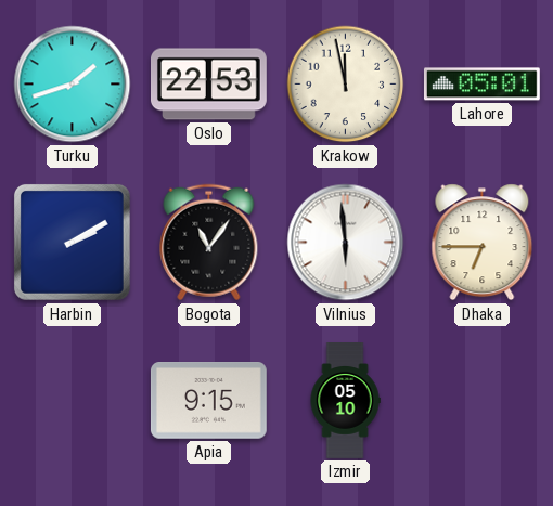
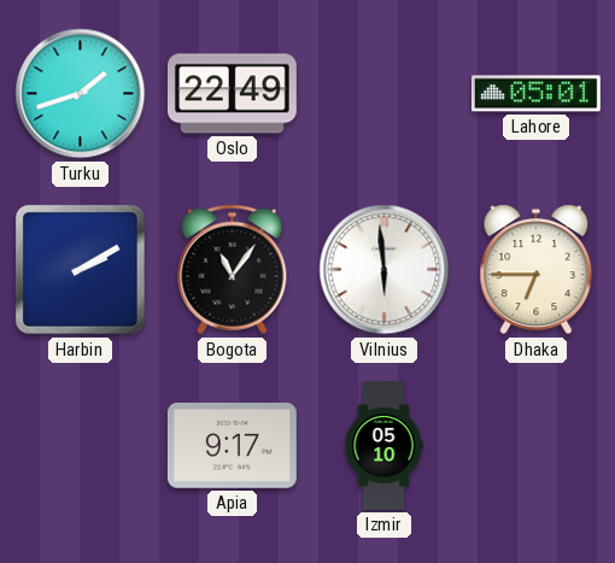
Oslo: 22:53 -> 22:49
Krakow: 11:58 -> none
Apia: 9:15 -> 9:17
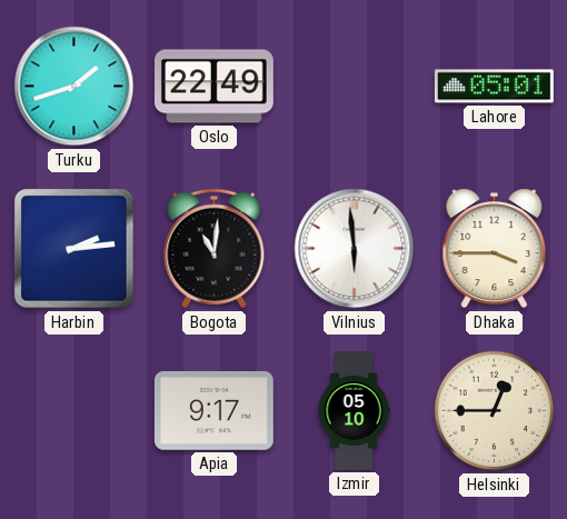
Harbin: 2:10 -> 2:14
Bogota: 11:06 -> 11:01
Dhaka: 6:45 -> 3:45
Helsinki: none -> 12:45
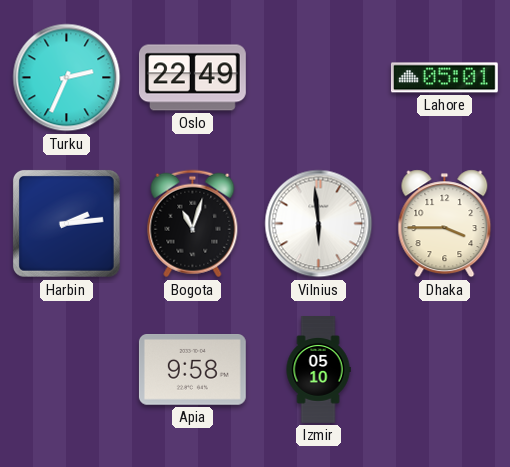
Turku: 1:42 -> 2:34
Bogota: 11:01 -> 11:03
Apia: 9:17 -> 9:58
Helsinki: 12:45 -> none
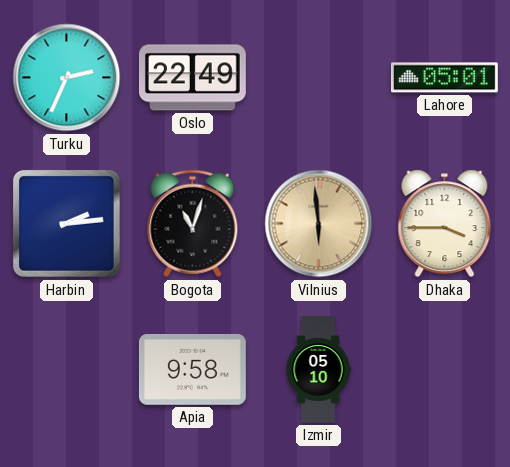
Vilnius dial: white -> champagne
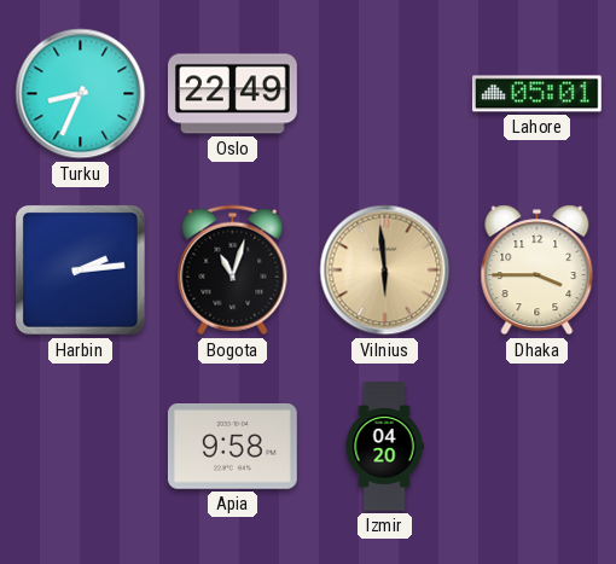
Turku: 2:34 -> 8:34
Izmir: 05:10 -> 04:20
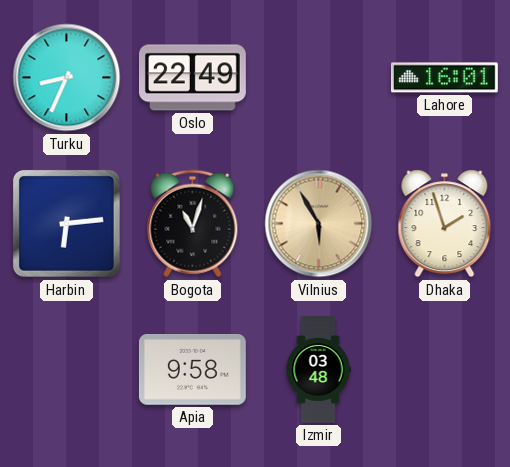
Lahore: 05:01 -> 16:01
Harbin: 2:14 -> 6:14
Vilnius: 5:59 -> 5:55
Dhaka: 3:45 -> 1:57
Izmir: 04:20 -> 03:48
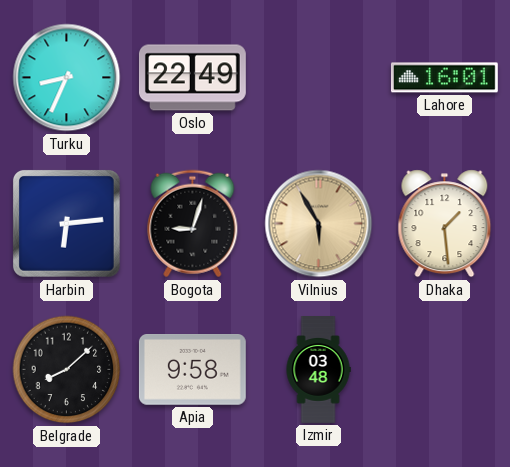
Bogota: 11:03 -> 9:03
Dhaka: 1:57 -> 1:29
Belgrade: none -> 8:08
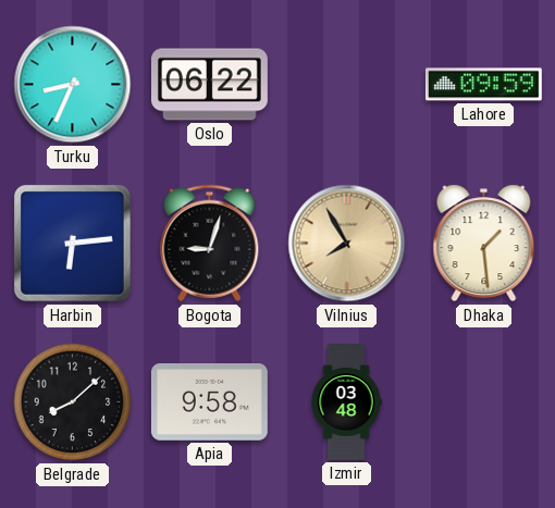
Oslo: 22:49 -> 06:22
Lahore: 16:01 -> 09:59
Vilnius: 5:55 -> 7:55
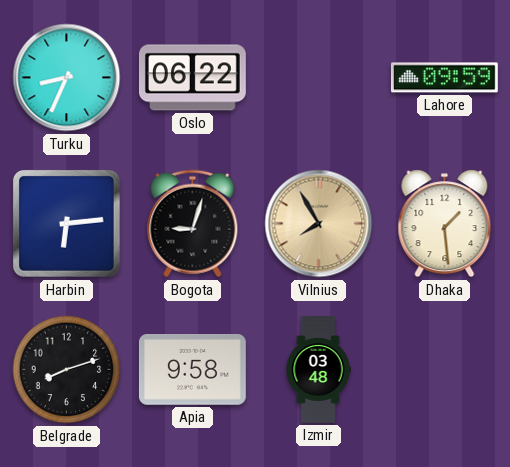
Belgrade: 8:08 -> 8:12
